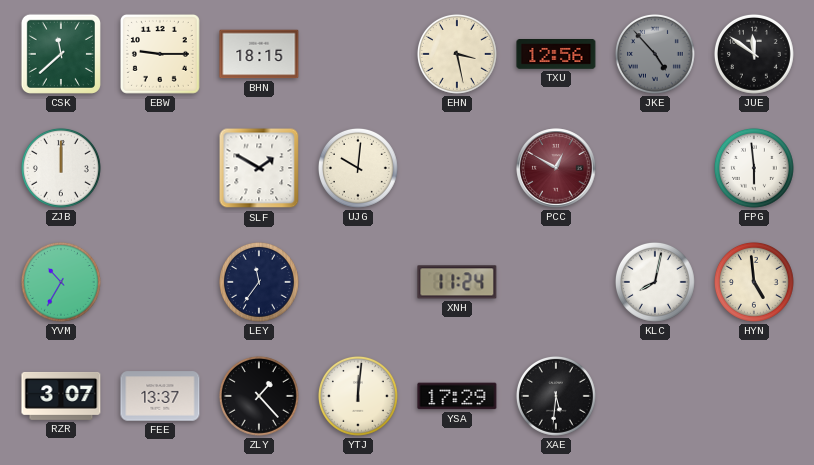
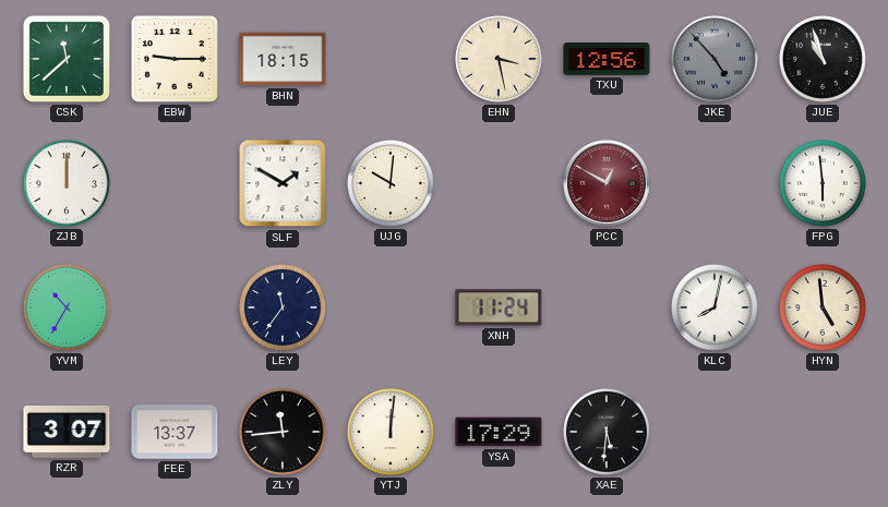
JUE: 11:51 -> 10:57
ZLY: 1:23 -> 11:44
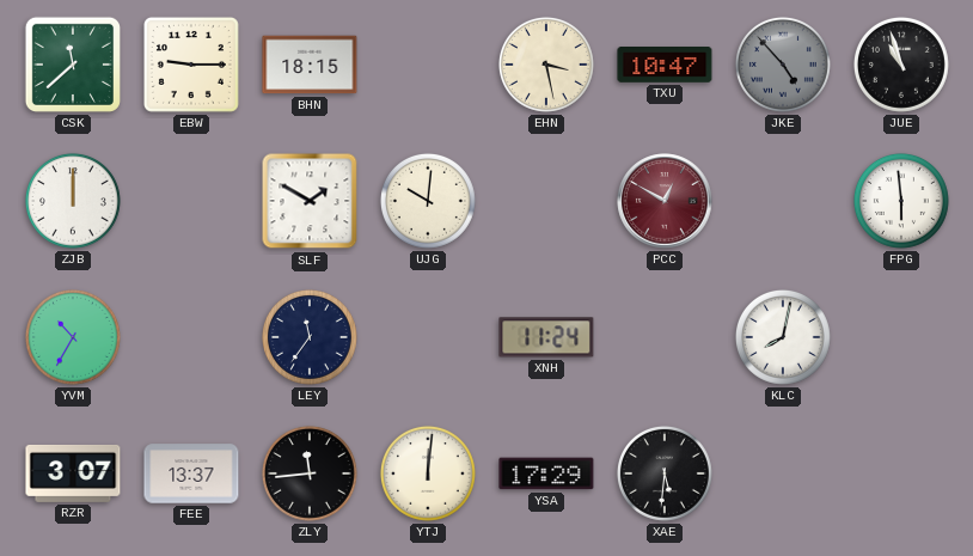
TXU: 12:56 -> 10:47
HYN: 4:59 -> none
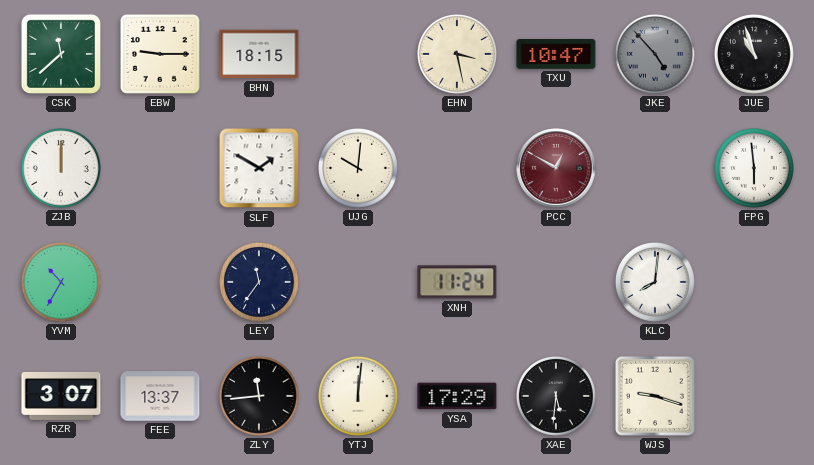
KLC: 8:02 -> 8:01
WJS: none -> 9:18
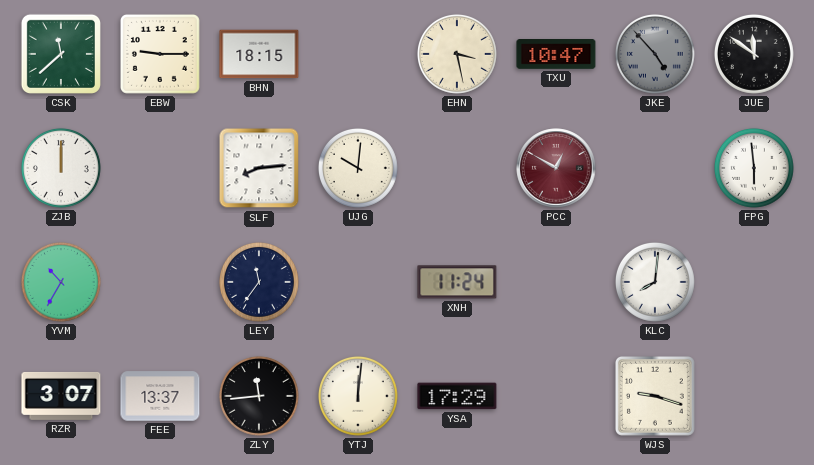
JUE: 10:57 -> 11:51
SLF: 1:50 -> 8:14
XAE: 5:31 -> none
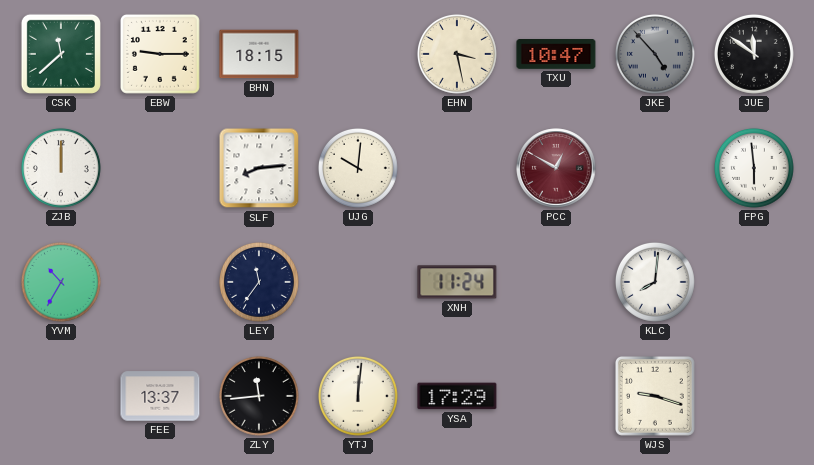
RZR: 3:07 -> none
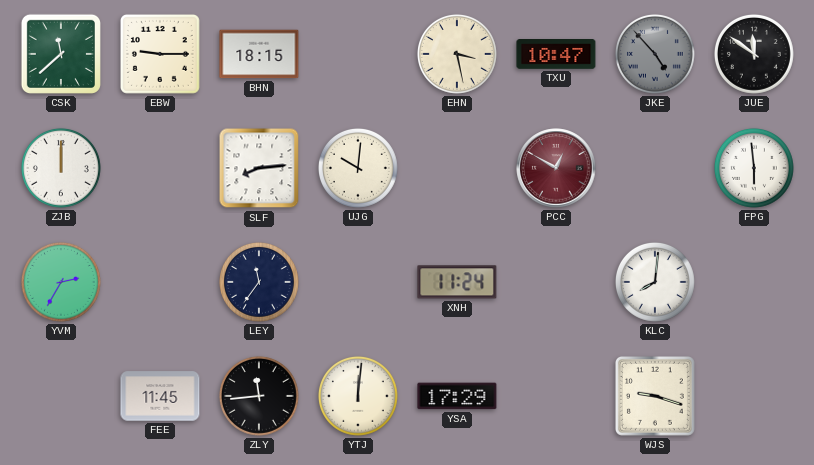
YVM: 10:35 -> 2:35
FEE: 13:37 -> 11:45
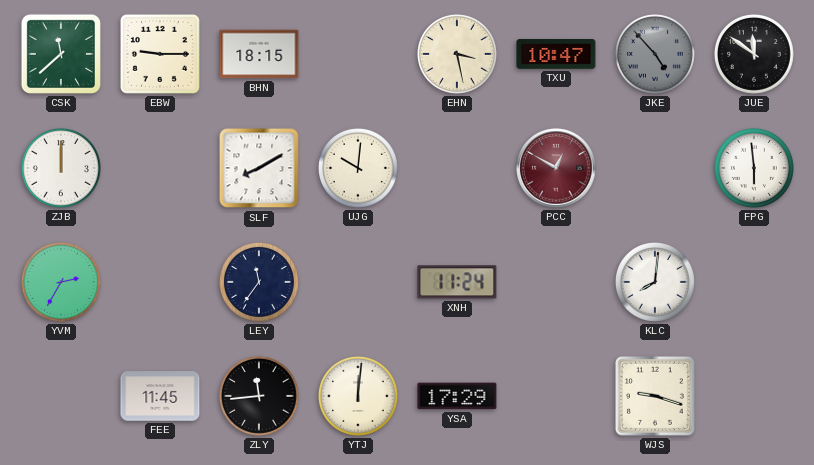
SLF: 8:14 -> 8:10
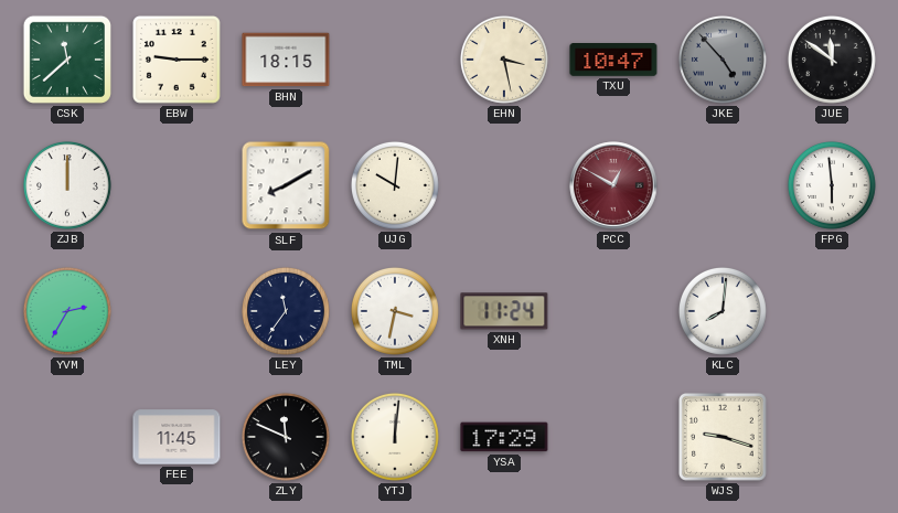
TML: none -> 3:32
ZLY: 11:44 -> 11:49
